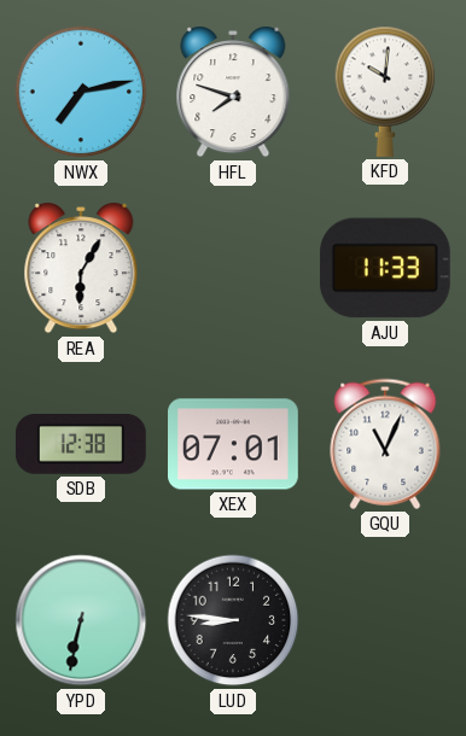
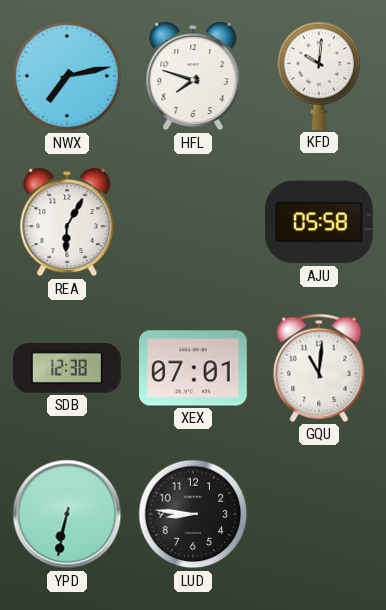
AJU: 11:33 -> 05:58
GQU: 11:04 -> 11:01
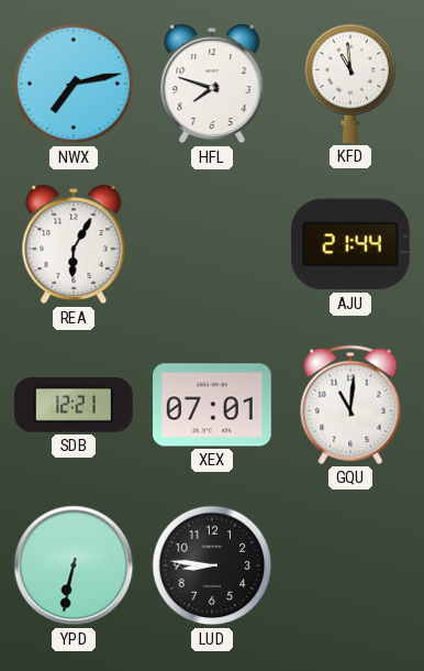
KFD: 10:01 -> 10:59
AJU: 05:58 -> 21:44
SDB: 12:38 -> 12:21
